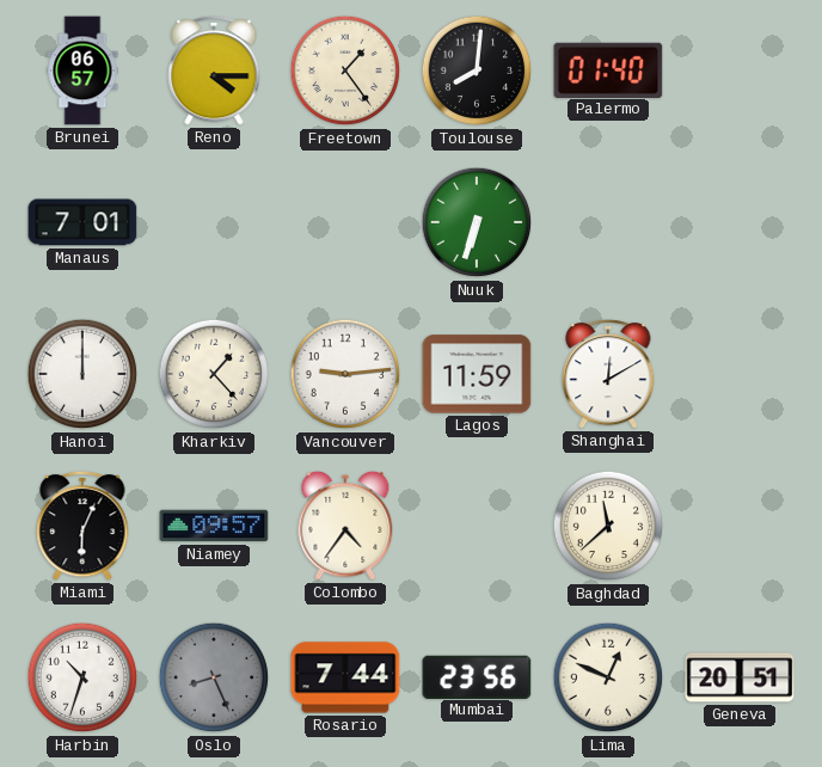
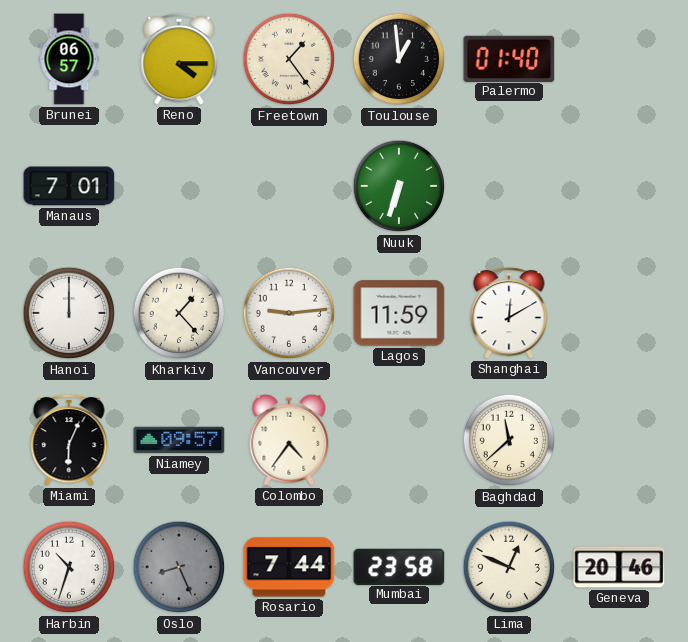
Toulouse: 8:01 -> 12:59
Mumbai: 23:56 -> 23:58
Geneva: 20:51 -> 20:46
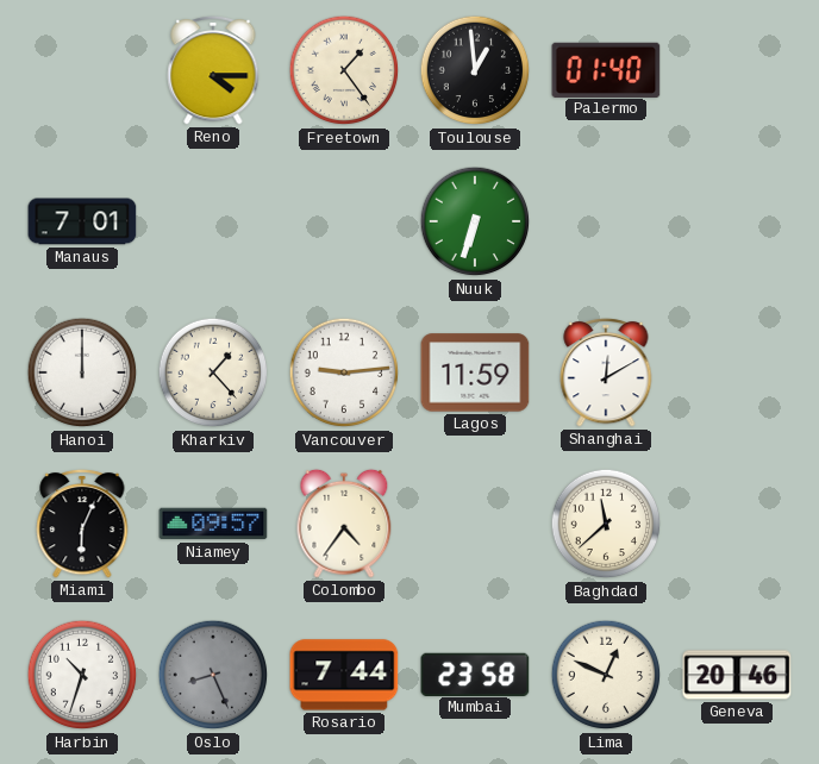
Brunei: 06:57 -> none
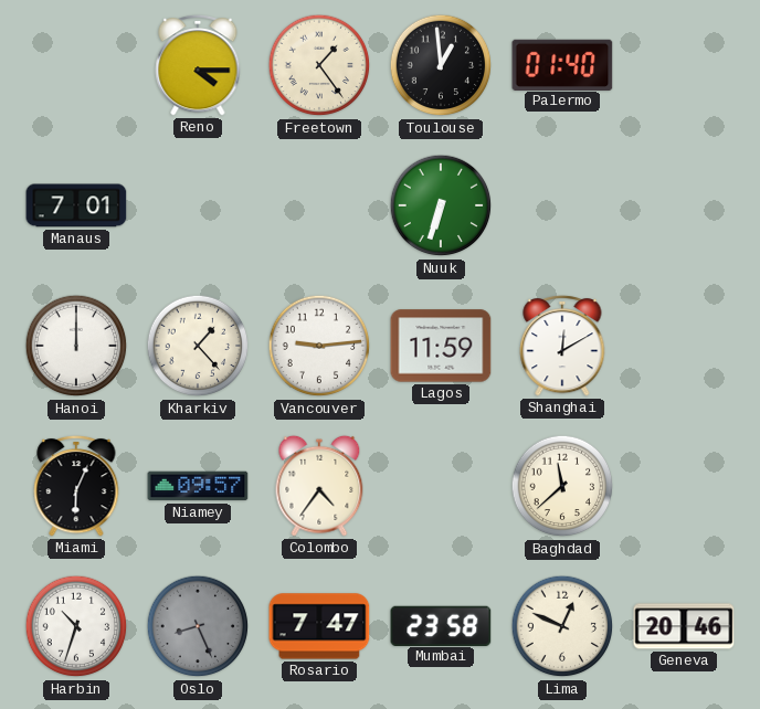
Rosario: 7:44 -> 7:47
